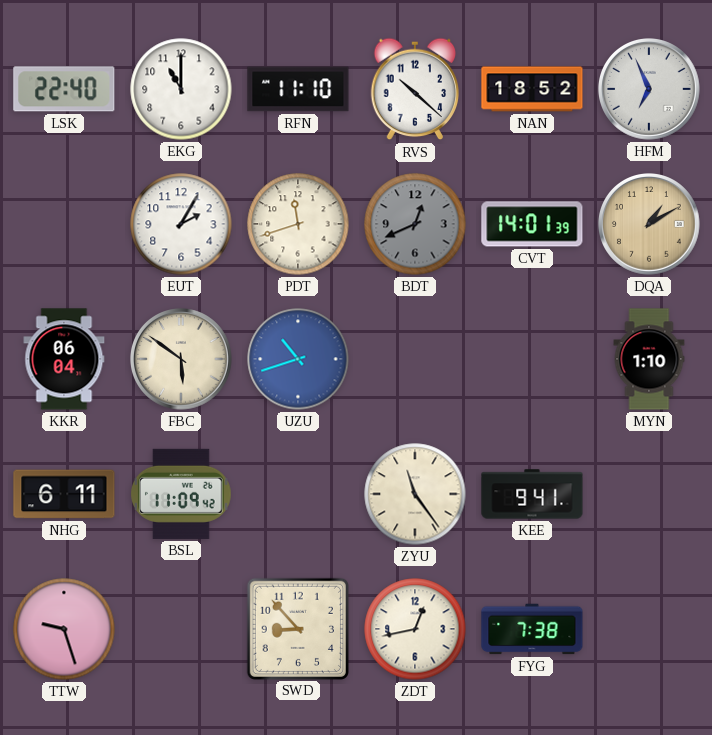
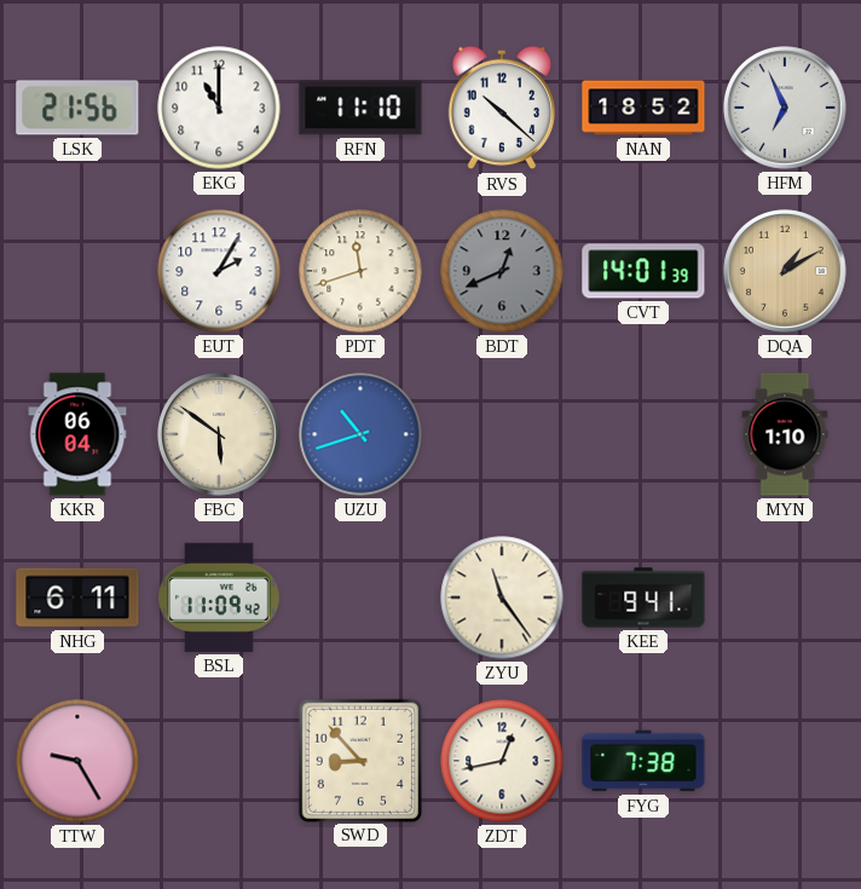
LSK: 22:40 -> 21:56
TTW: 9:27 -> 9:25
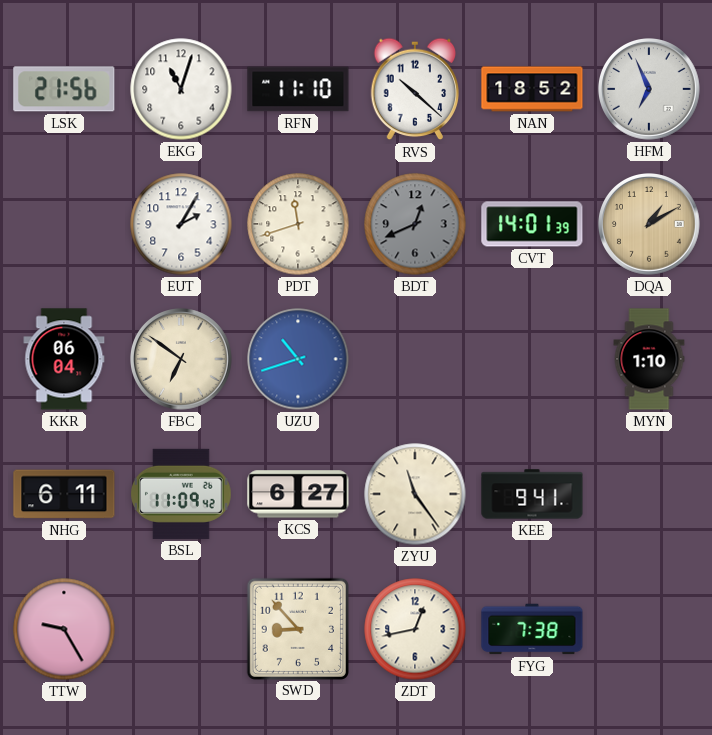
EKG: 11:00 -> 11:03
FBC: 5:51 -> 6:51
KCS: none -> 6:27
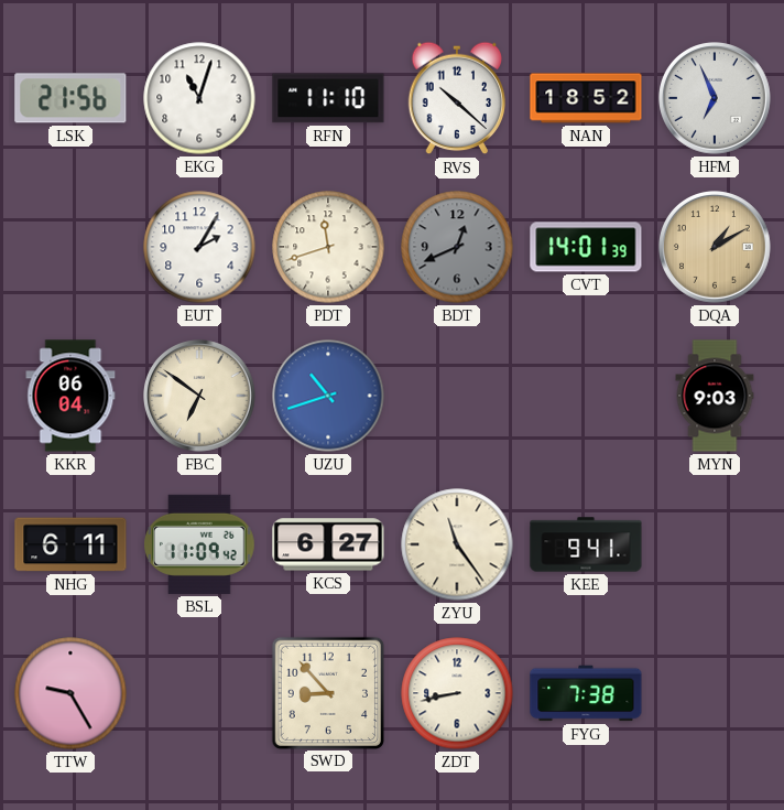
MYN: 1:10 -> 9:03
ZDT: 12:43 -> 8:43
